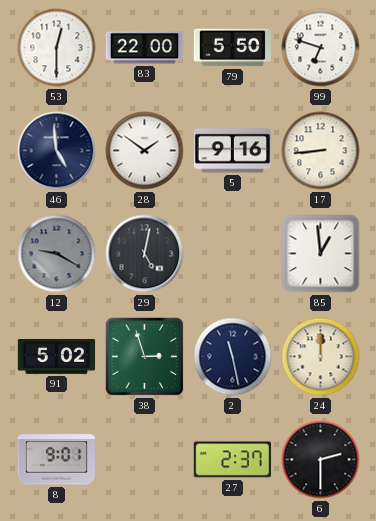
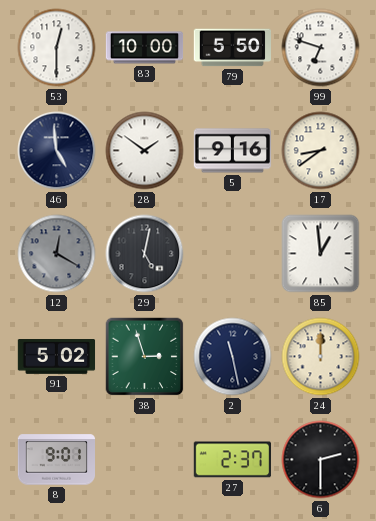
83: 22:00 -> 10:00
17: 8:44 -> 8:39
12: 9:20 -> 12:20
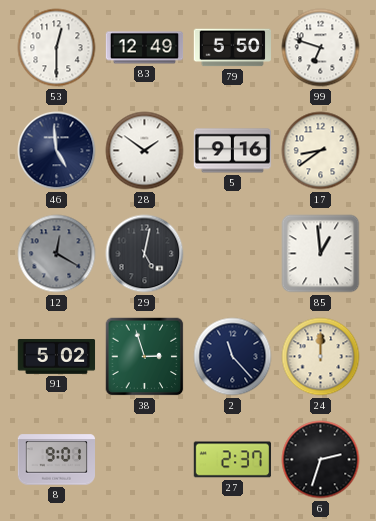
83: 10:00 -> 12:49
2: 11:28 -> 11:23
6: 2:30 -> 2:33
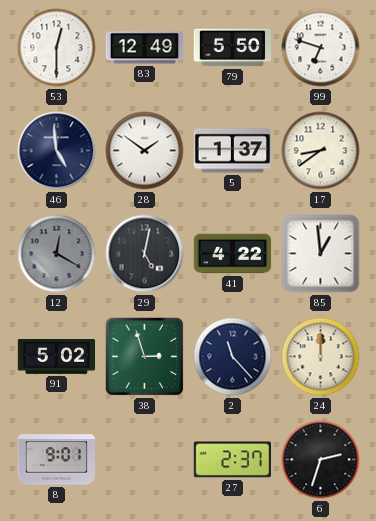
5: 9:16 -> 1:37
41: none -> 4:22
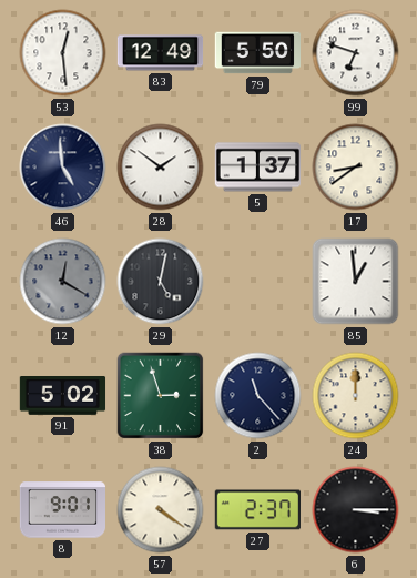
53: 12:30 -> 12:29
41: 4:22 -> none
57: none -> 4:21
6: 2:33 -> 3:15
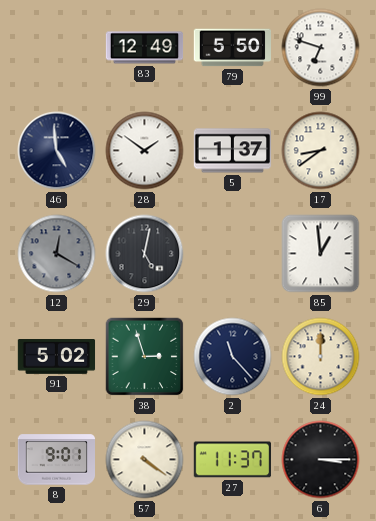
53: 12:29 -> none
27: 2:37 -> 11:37
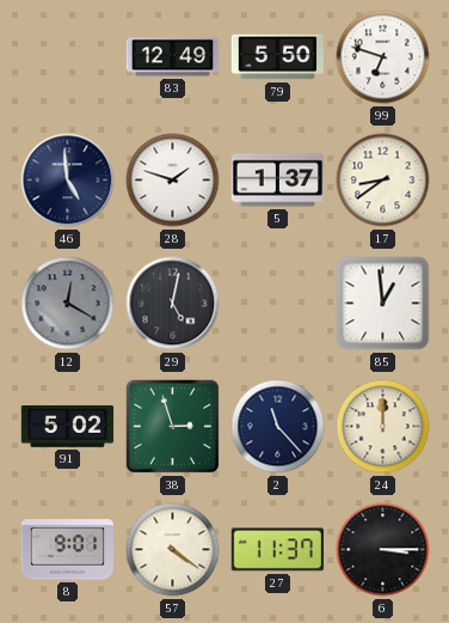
28: 1:51 -> 1:48
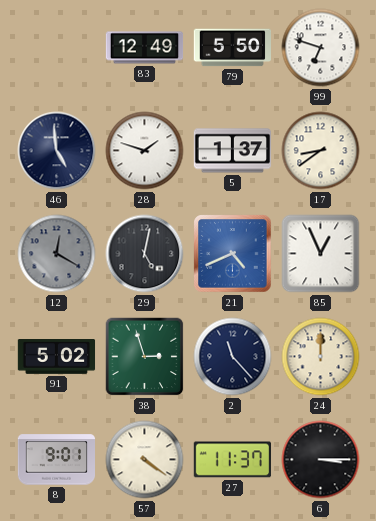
21: none -> 4:41
85: 12:59 -> 12:56
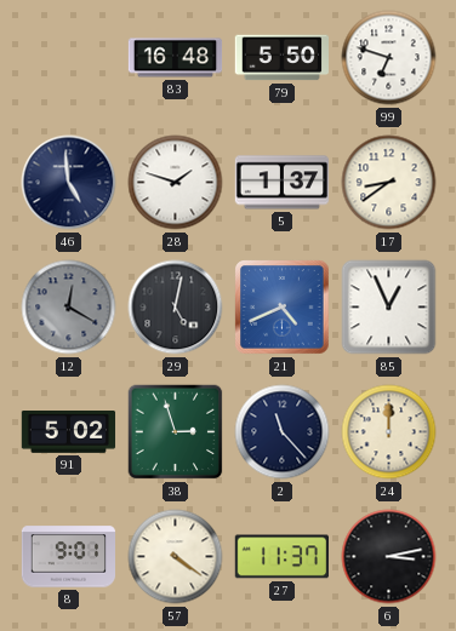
83: 12:49 -> 16:48
6: 3:15 -> 3:13
